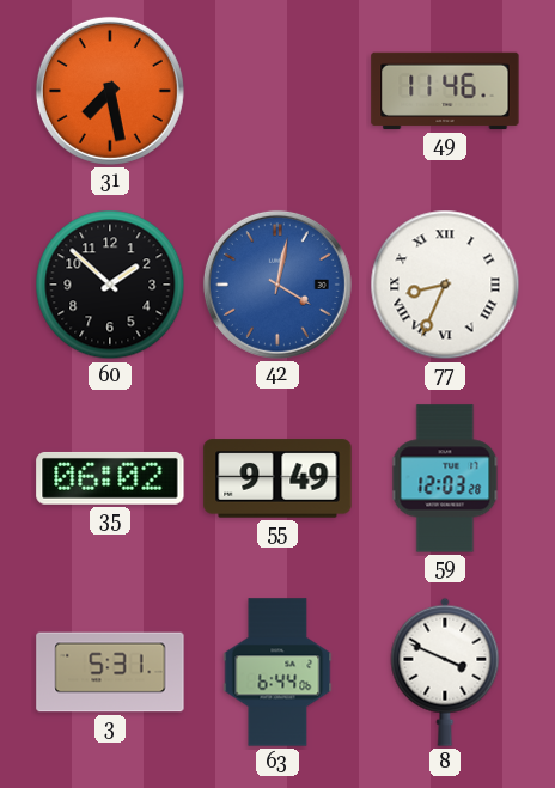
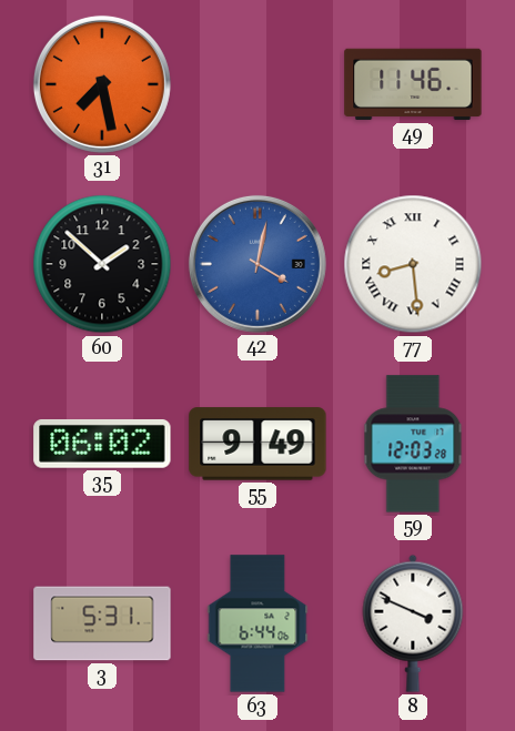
77: 8:34 -> 8:29
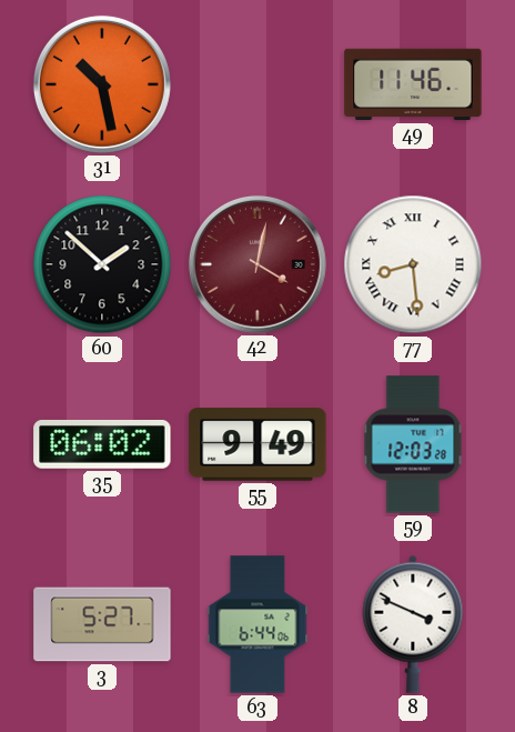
31: 7:28 -> 10:28
42 dial: blue -> burgundy
3: 5:31 -> 5:27
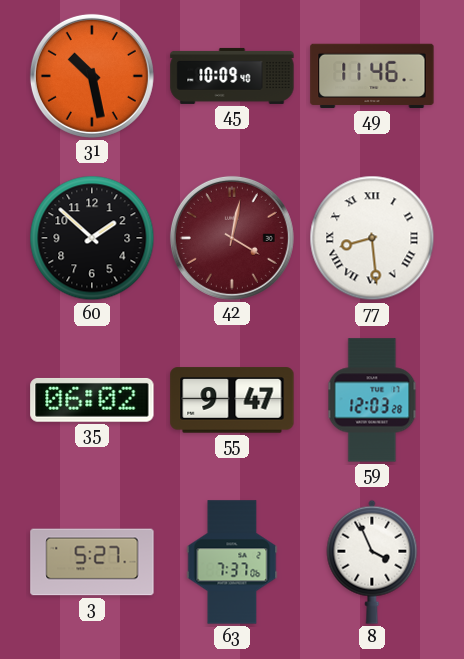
45: none -> 10:09
55: 9:49 -> 9:47
63: 6:44 -> 7:37
8: 3:49 -> 3:56
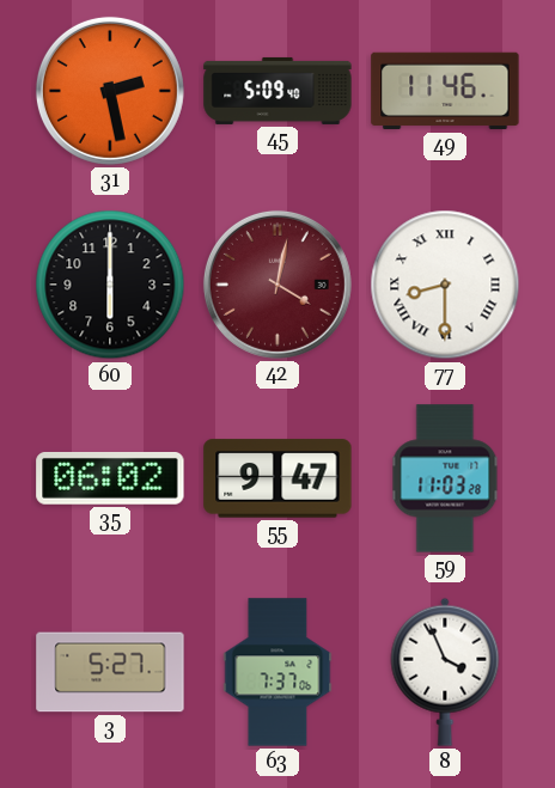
31: 10:28 -> 2:28
45: 10:09 -> 5:09
60: 1:52 -> 6:00
77: 8:29 -> 8:30
59: 12:03 -> 11:03
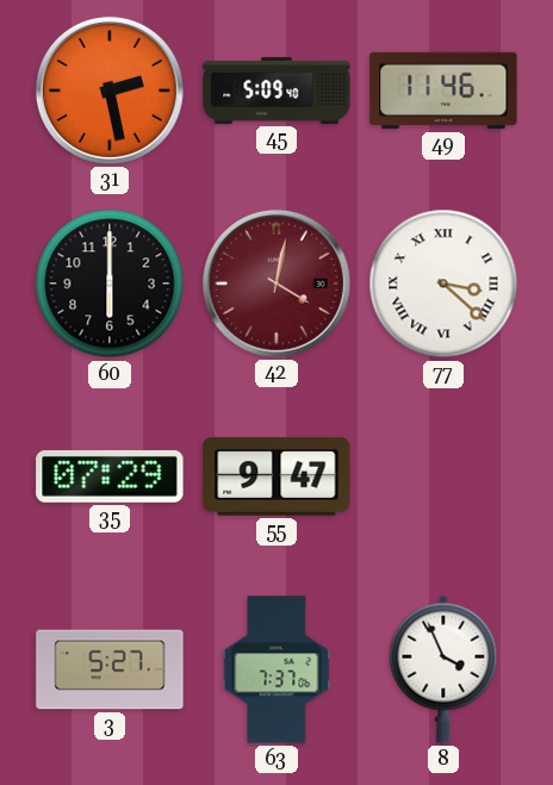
77: 8:30 -> 3:22
35: 06:02 -> 07:29
59: 11:03 -> none
